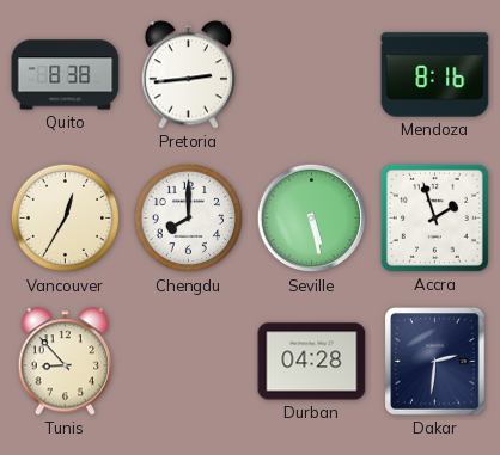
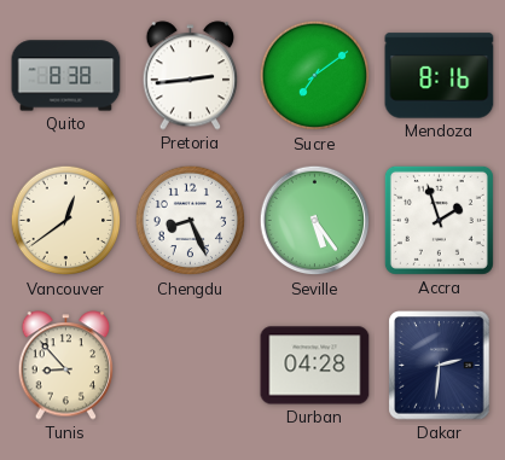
Sucre: none -> 7:09
Vancouver: 12:35 -> 12:39
Chengdu: 8:00 -> 8:26
Seville: 5:28 -> 5:24
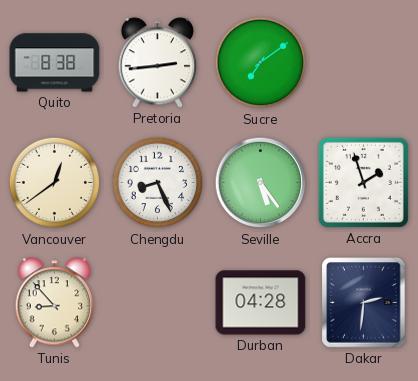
Mendoza: 8:16 -> none
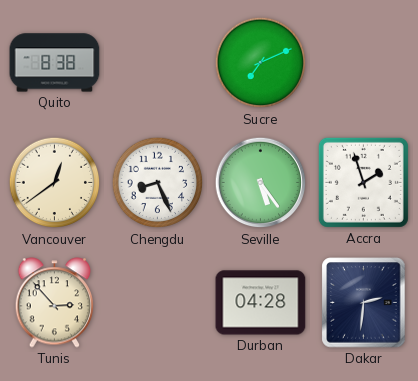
Pretoria: 2:44 -> none
Sucre: 7:09 -> 7:11
Tunis: 8:53 -> 2:53
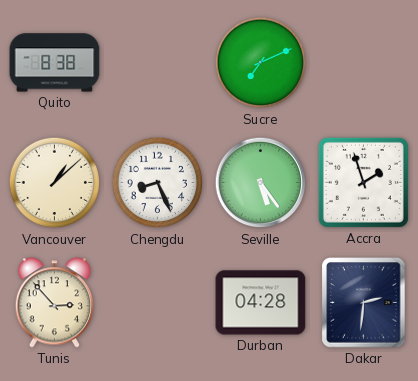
Vancouver: 12:39 -> 1:08
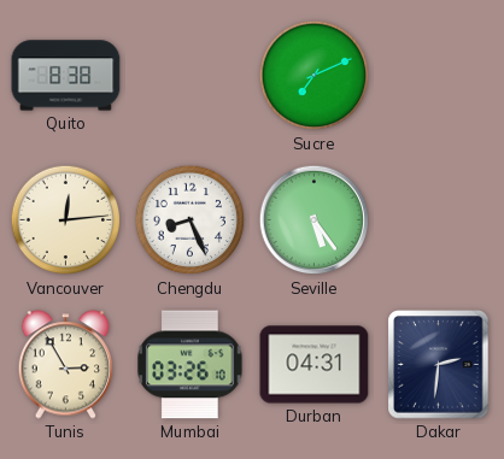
Vancouver: 1:08 -> 12:14
Accra: 1:57 -> none
Tunis: 2:53 -> 2:55
Mumbai: none -> 03:26
Durban: 04:28 -> 04:31
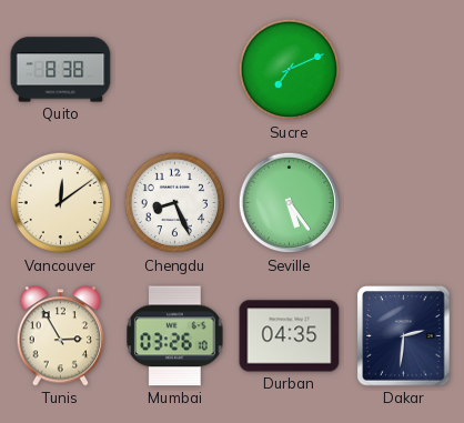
Vancouver: 12:14 -> 12:09
Durban: 04:31 -> 04:35
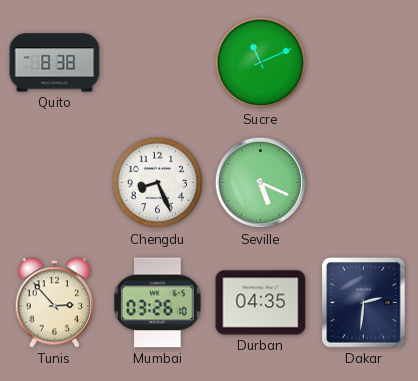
Sucre: 7:11 -> 11:11
Vancouver: 12:09 -> none
Seville: 5:24 -> 5:19
Tunis: 2:55 -> 2:53
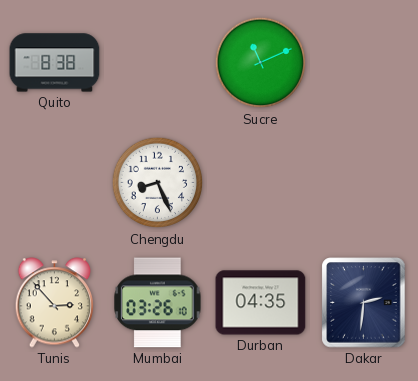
Seville: 5:19 -> none
